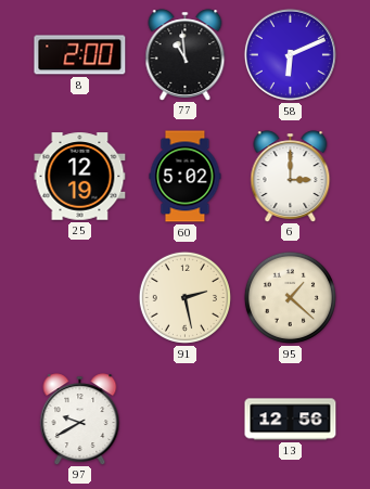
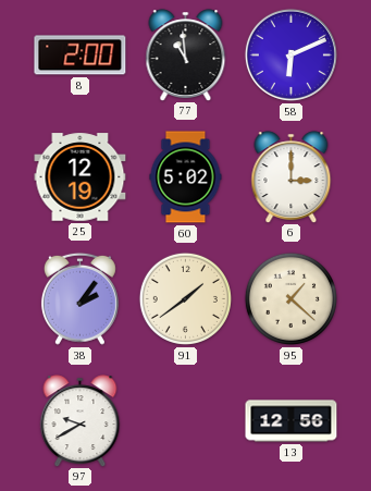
38: none -> 2:06
91: 2:28 -> 1:39
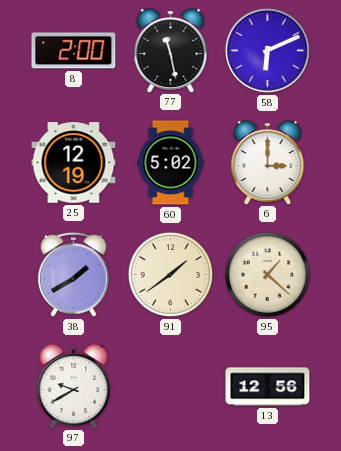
77: 10:59 -> 11:28
38: 2:06 -> 1:40
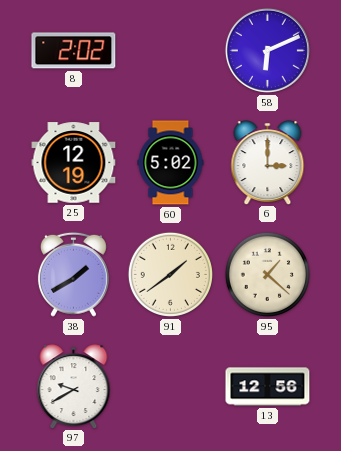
8: 2:00 -> 2:02
77: 11:28 -> none
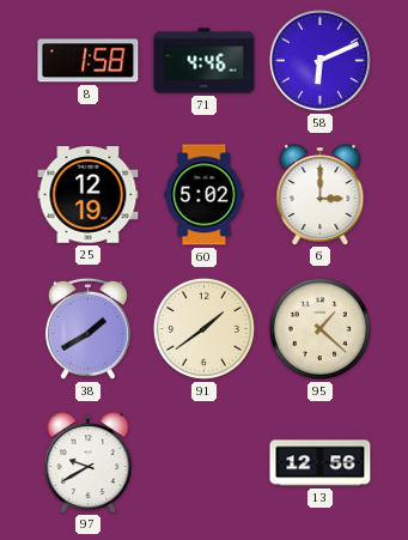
8: 2:02 -> 1:58
71: none -> 4:46
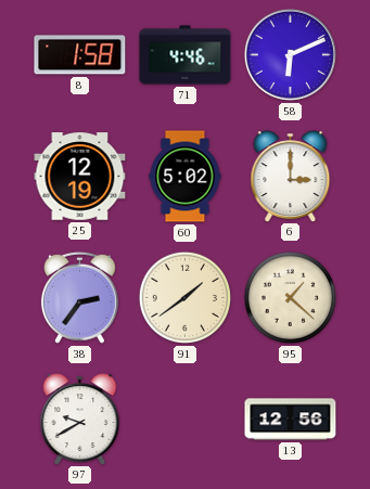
38: 1:40 -> 2:36
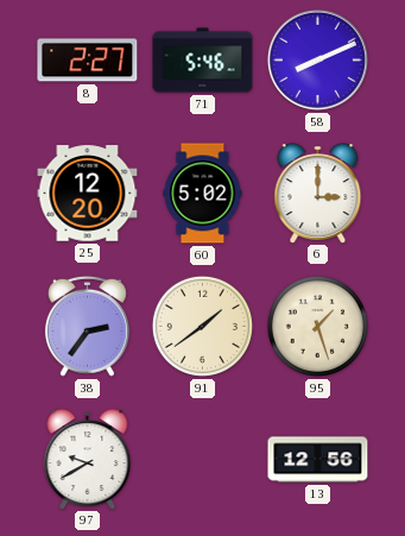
8: 1:58 -> 2:27
71: 4:46 -> 5:46
58: 6:11 -> 8:11
25: 12:19 -> 12:20
95: 1:22 -> 1:27
